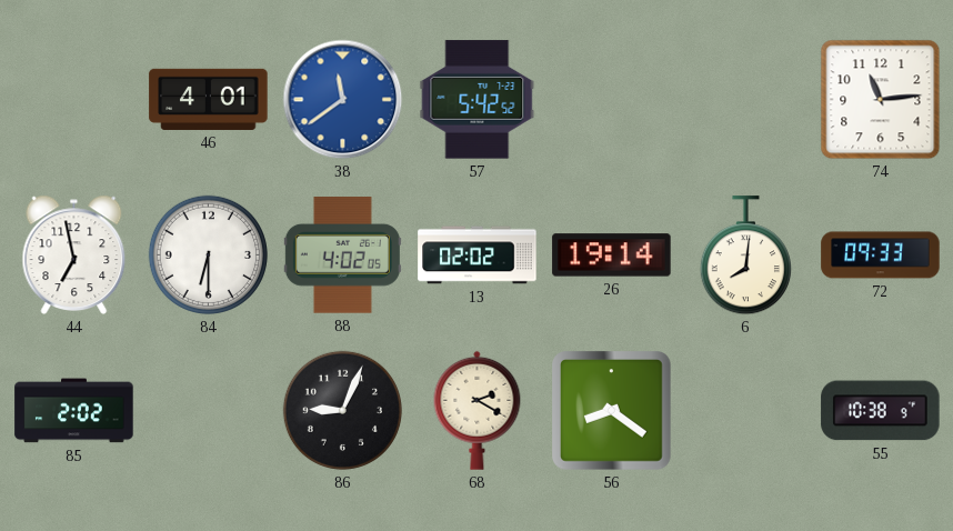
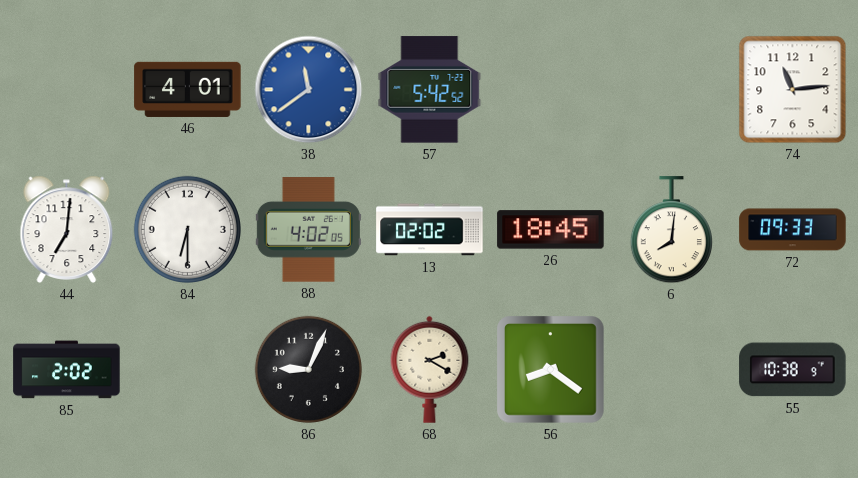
44: 6:58 -> 7:01
26: 19:14 -> 18:45
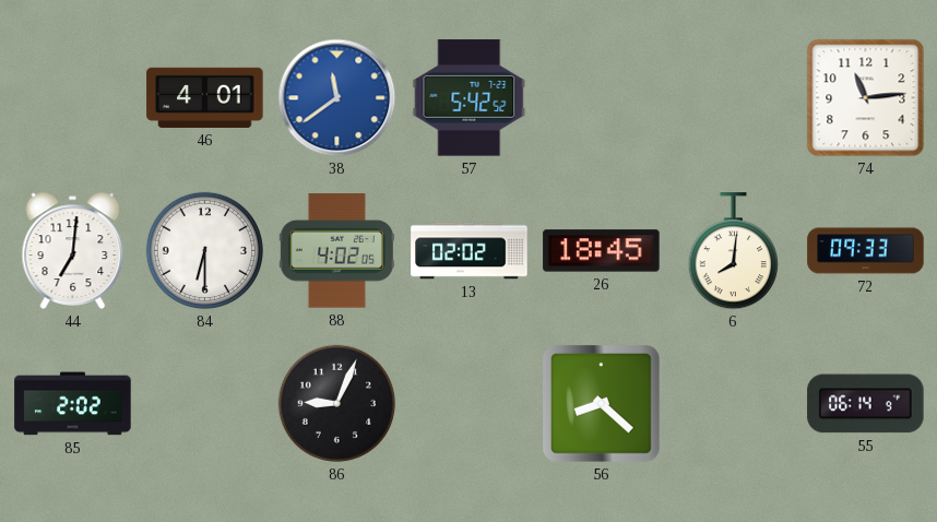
68: 2:20 -> none
56: 8:21 -> 8:22
55: 10:38 -> 06:14
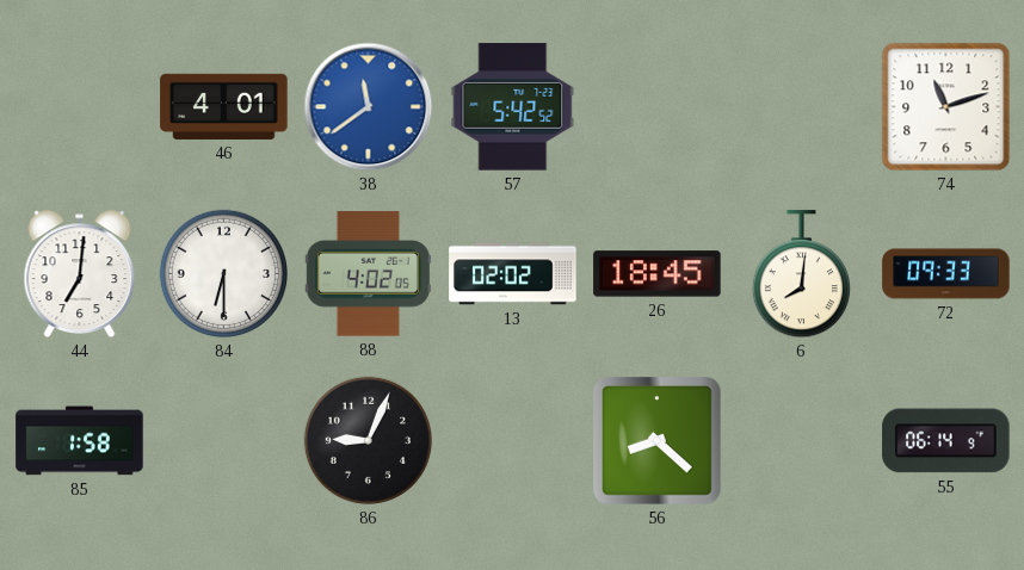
74: 11:14 -> 11:12
85: 2:02 -> 1:58
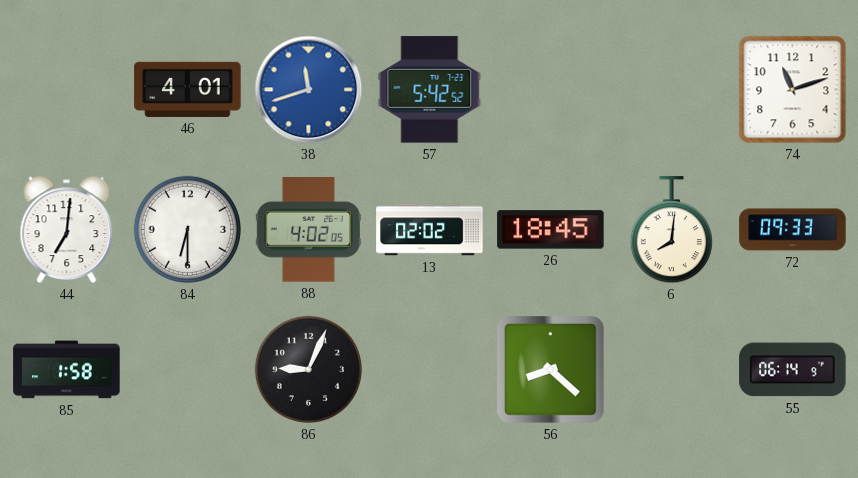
38: 11:39 -> 11:42
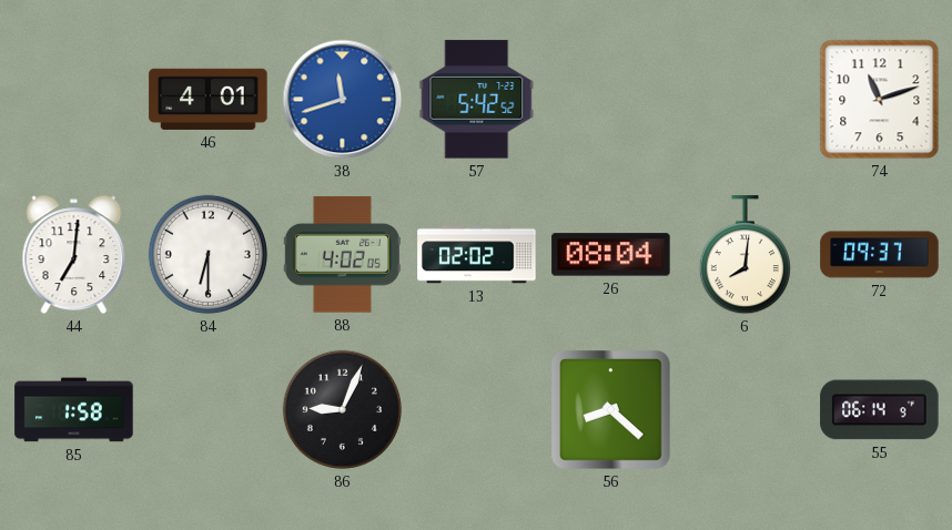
26: 18:45 -> 08:04
72: 09:33 -> 09:37
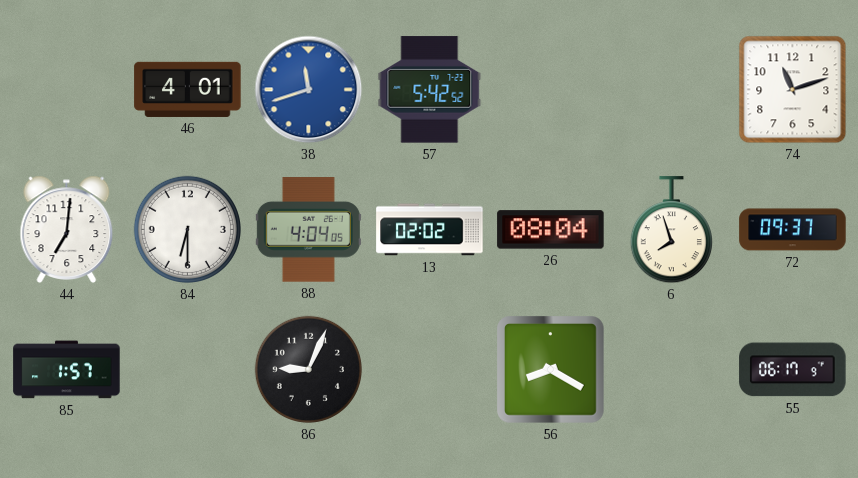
88: 4:02 -> 4:04
6: 8:01 -> 7:57
85: 1:58 -> 1:57
56: 8:22 -> 8:20
55: 06:14 -> 06:17
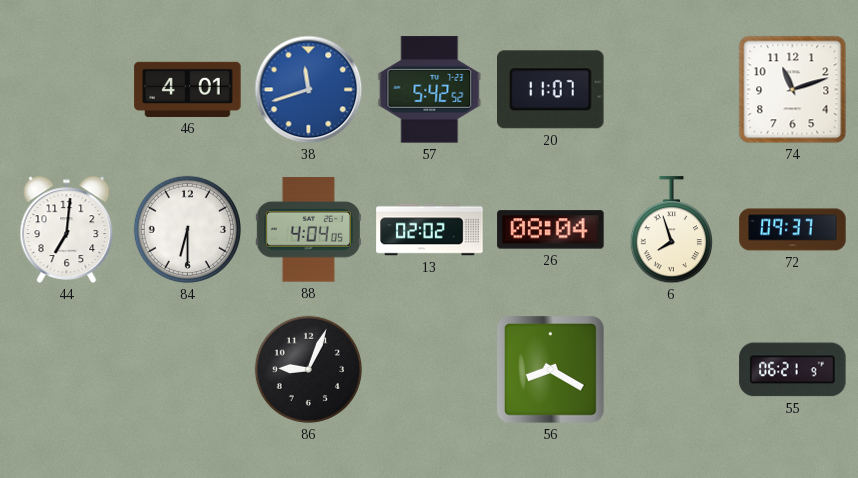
20: none -> 11:07
85: 1:57 -> none
55: 06:17 -> 06:21
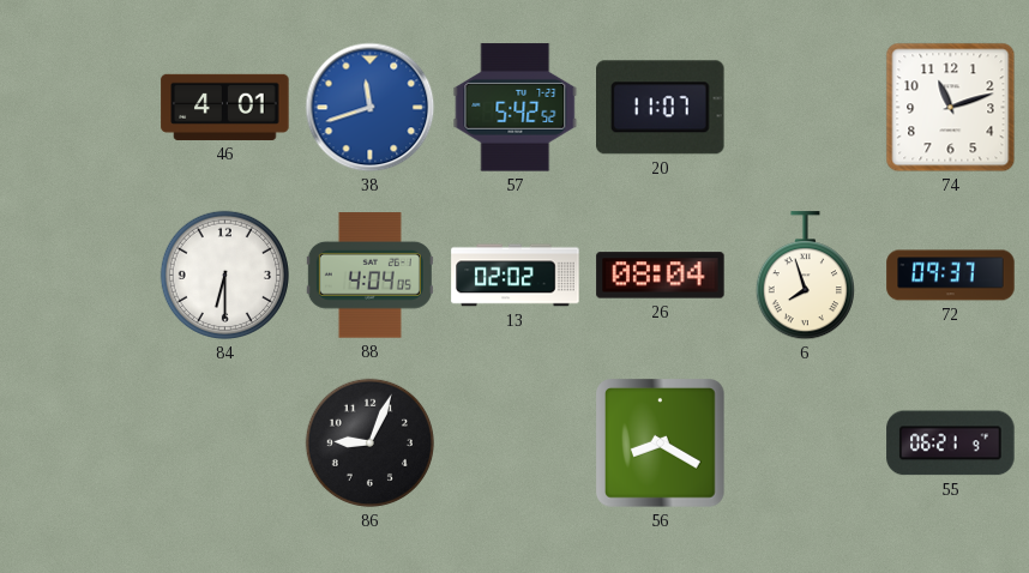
44: 7:01 -> none
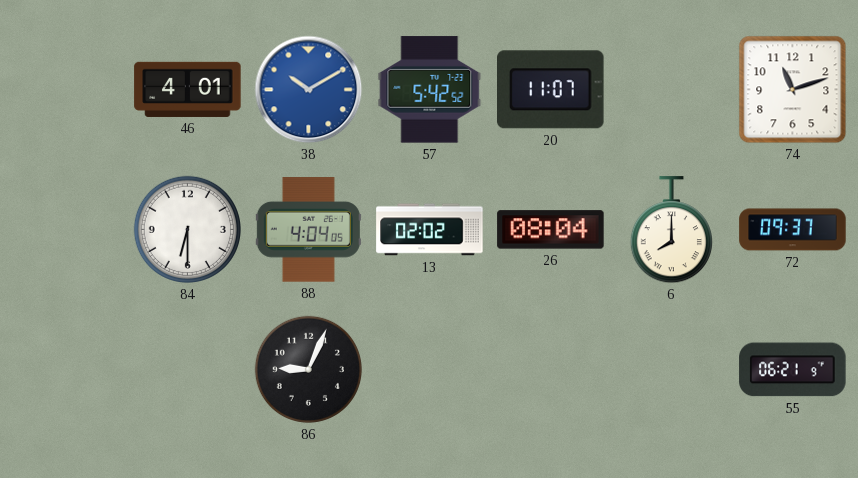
38: 11:42 -> 10:10
6: 7:57 -> 8:00
56: 8:20 -> none
